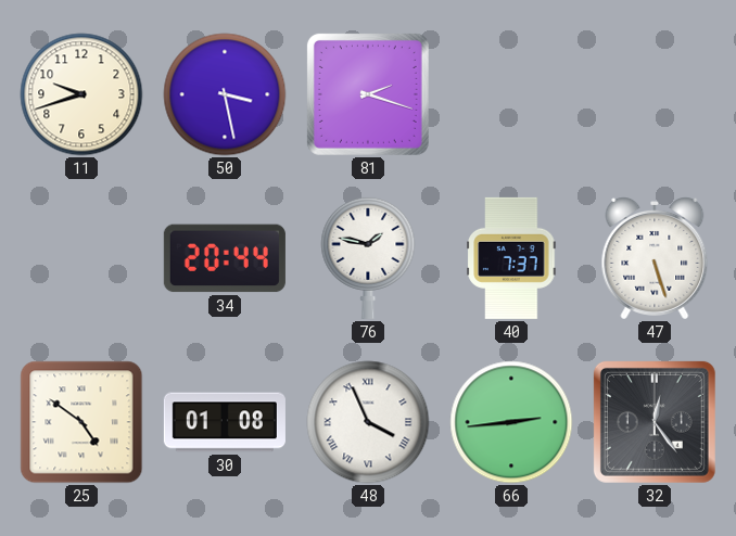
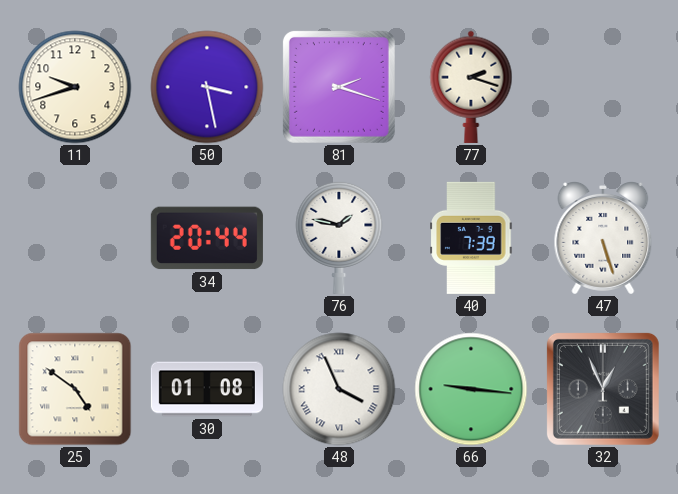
77: none -> 2:18
40: 7:37 -> 7:39
66: 2:44 -> 9:16
32: 12:24 -> 12:56
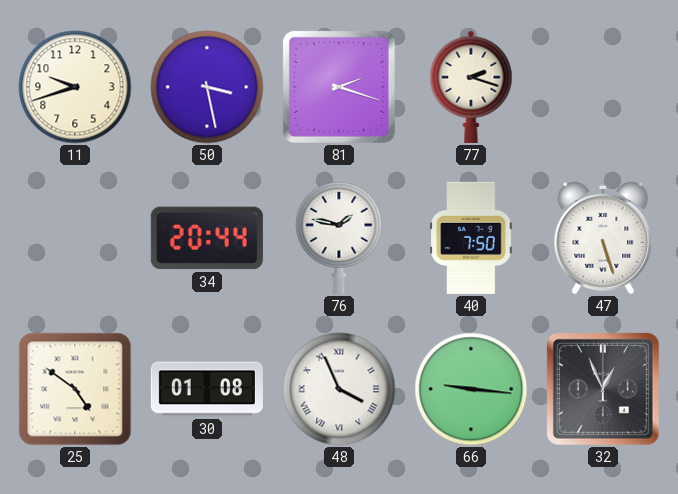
40: 7:39 -> 7:50
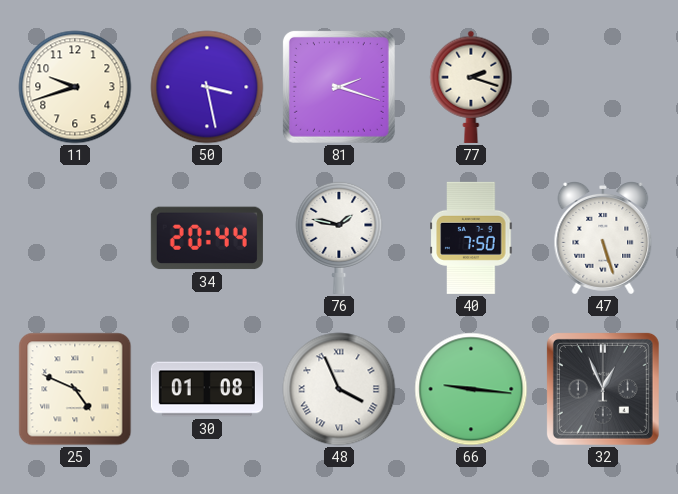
25: 4:51 -> 4:49
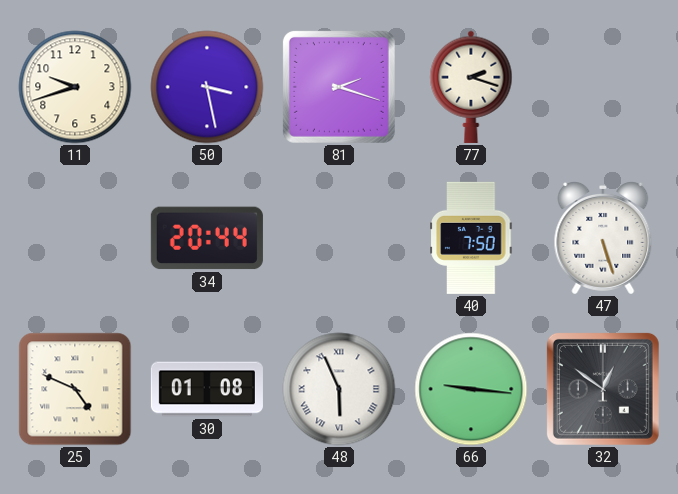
76: 1:47 -> none
48: 3:56 -> 5:56
32: 12:56 -> 12:51
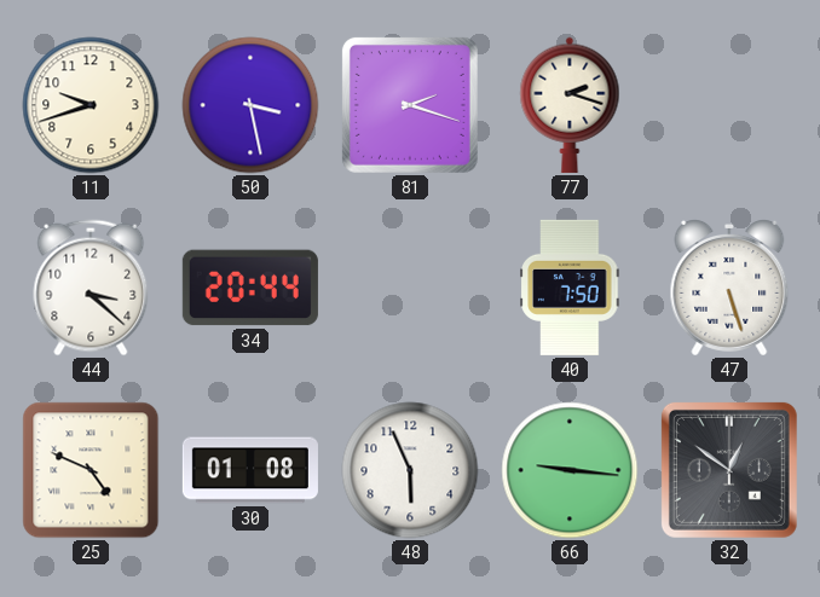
44: none -> 3:22
48 numerals: Roman -> Arabic
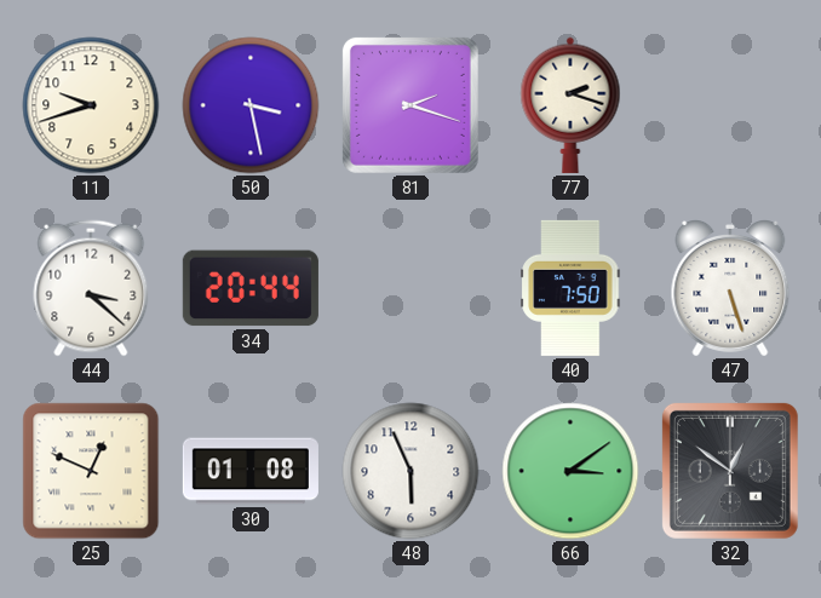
25: 4:49 -> 12:49
66: 9:16 -> 3:09
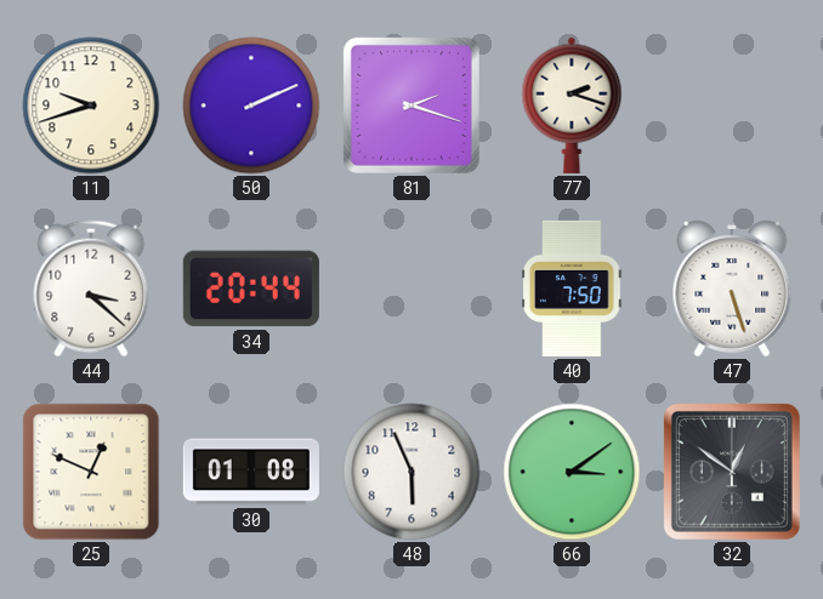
50: 3:28 -> 2:11
